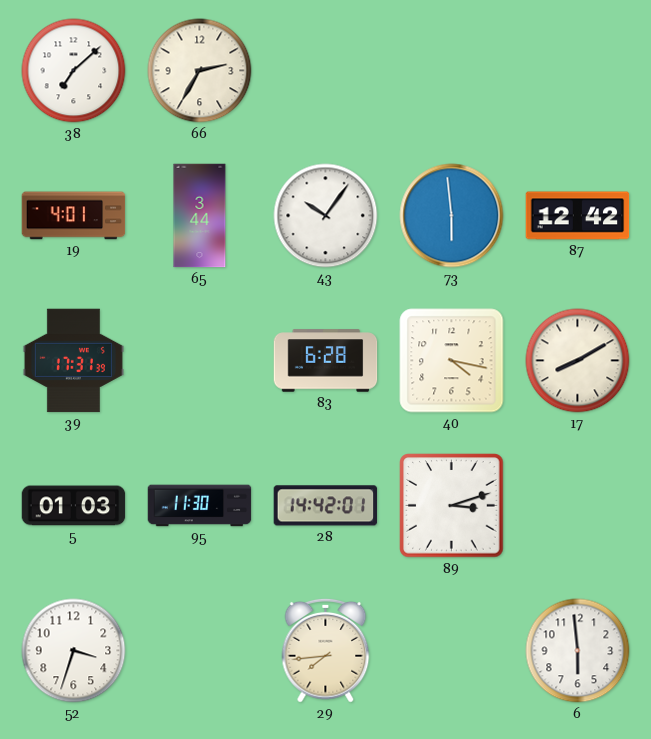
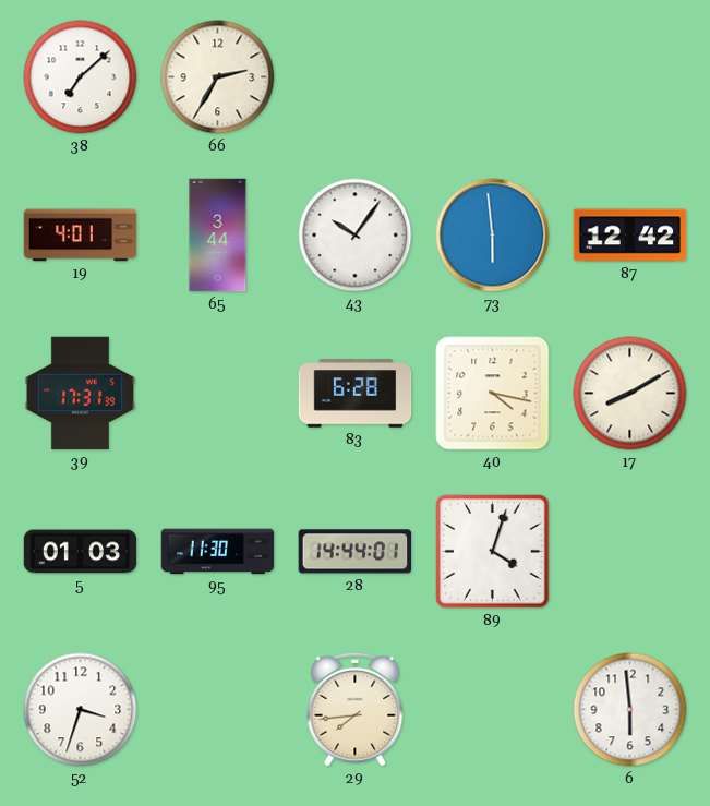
28: 14:42 -> 14:44
89: 3:12 -> 4:03
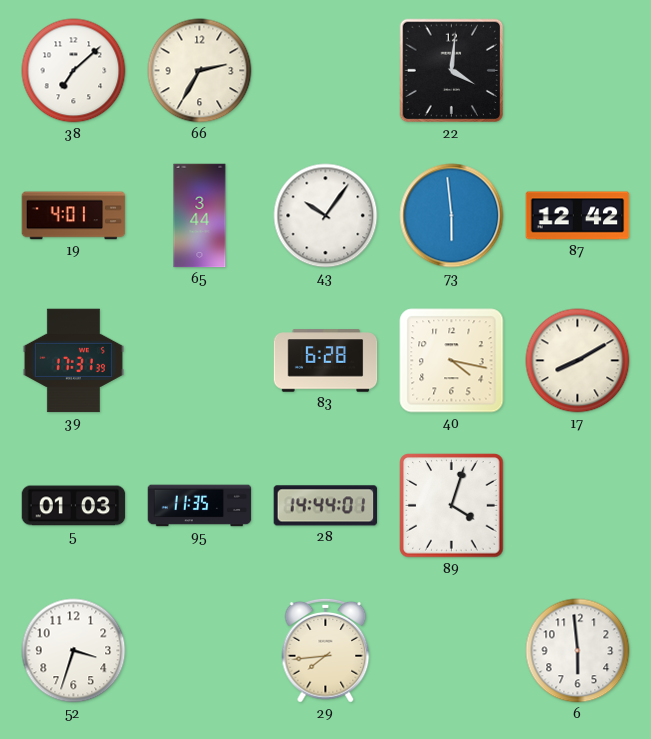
22: none -> 4:01
95: 11:30 -> 11:35
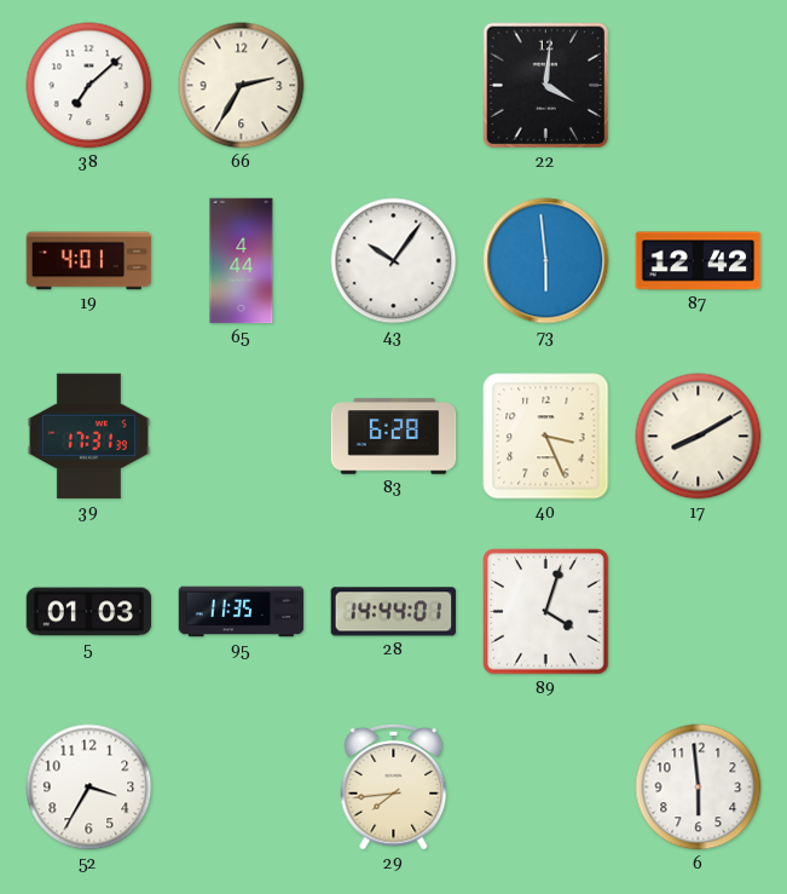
65: 3:44 -> 4:44
40: 4:17 -> 3:26
52: 3:33 -> 3:35
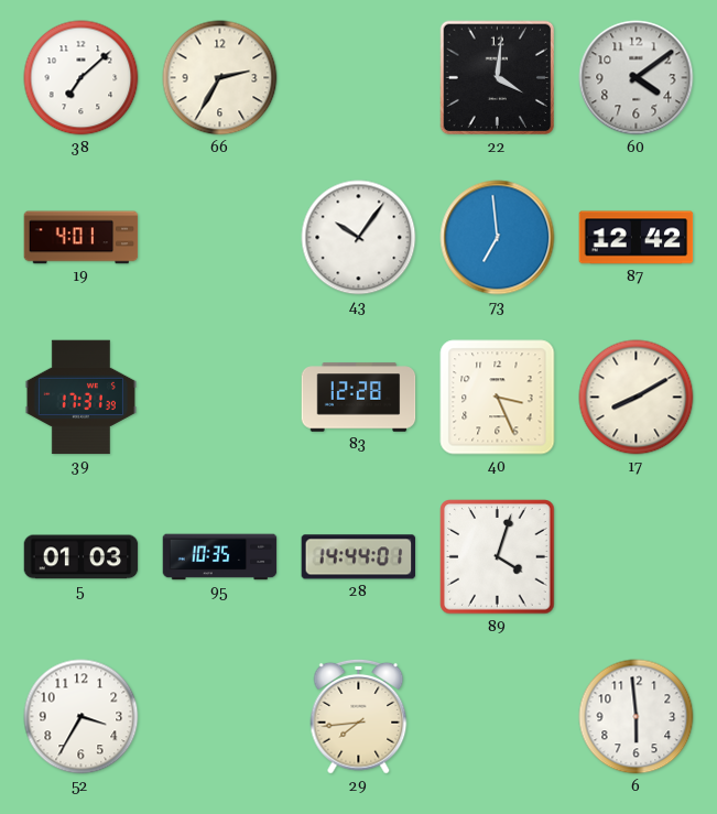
60: none -> 4:09
65: 4:44 -> none
73: 5:59 -> 6:59
83: 6:28 -> 12:28
95: 11:35 -> 10:35
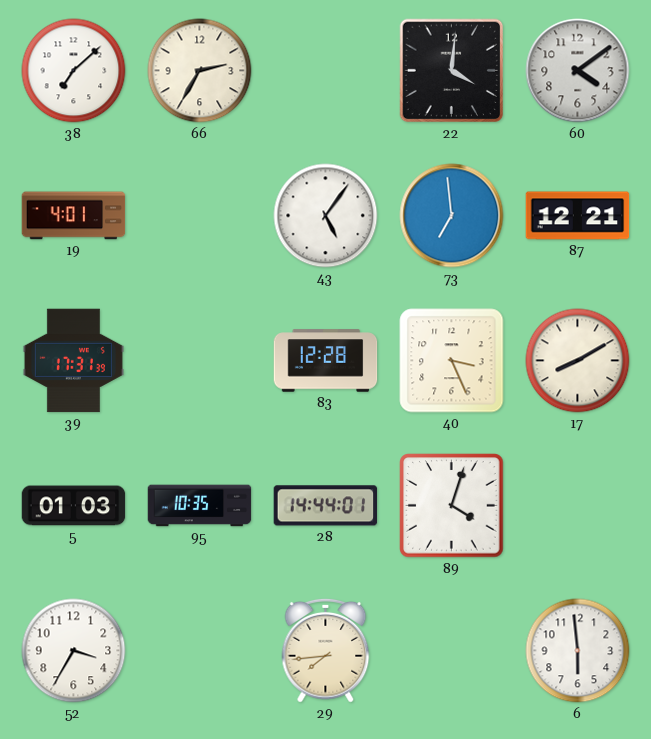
43: 10:06 -> 5:06
87: 12:42 -> 12:21
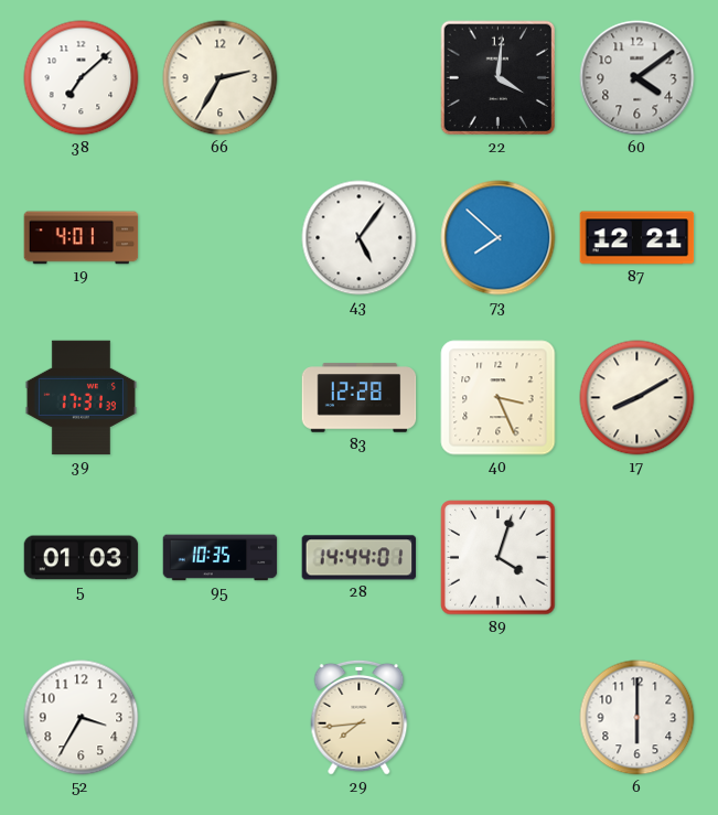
73: 6:59 -> 7:52
6: 5:59 -> 6:00
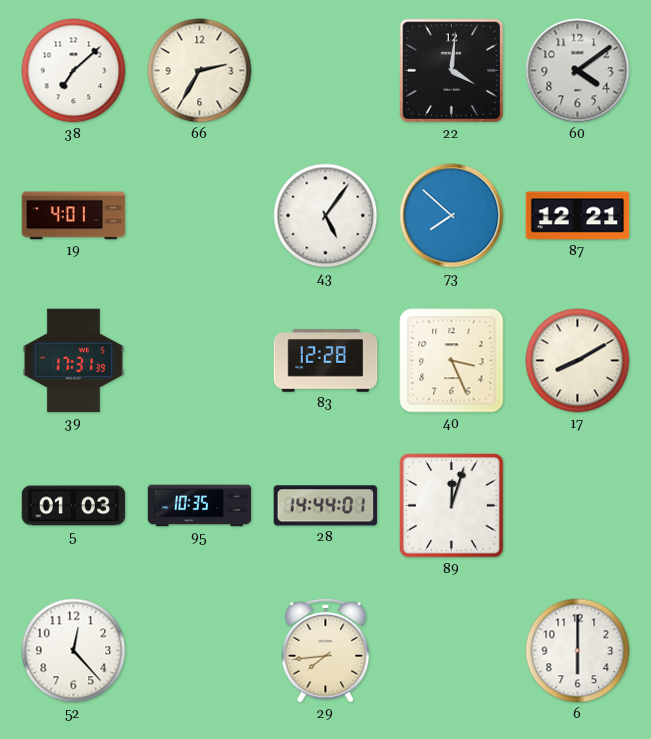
89: 4:03 -> 12:03
52: 3:35 -> 12:23
